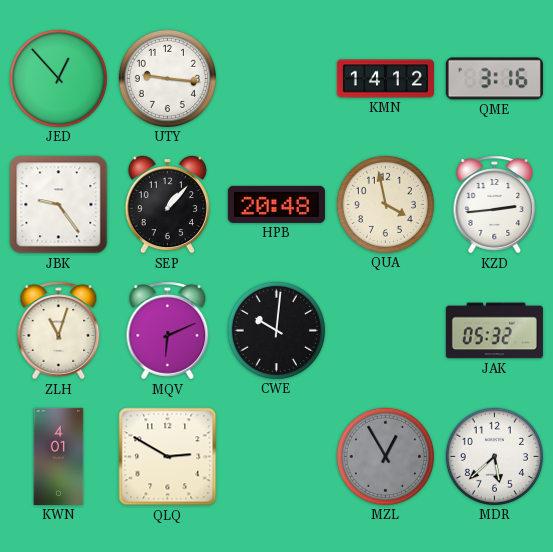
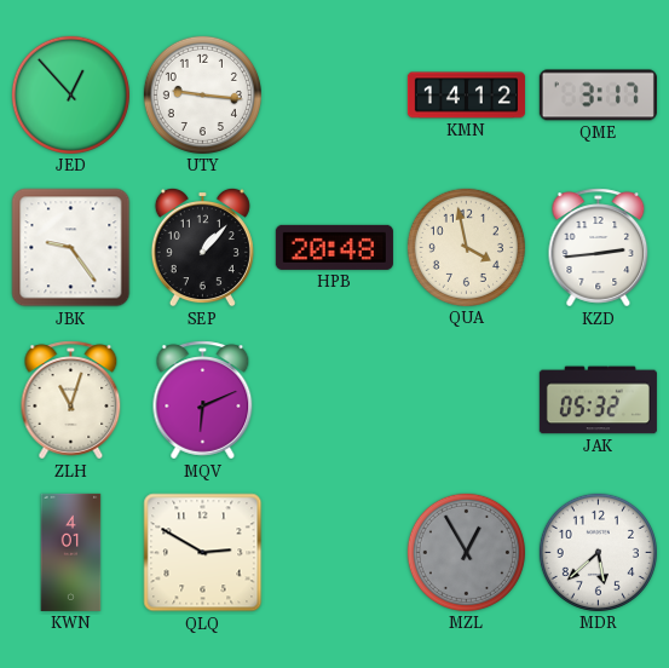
QME: 3:16 -> 3:17
CWE: 10:01 -> none
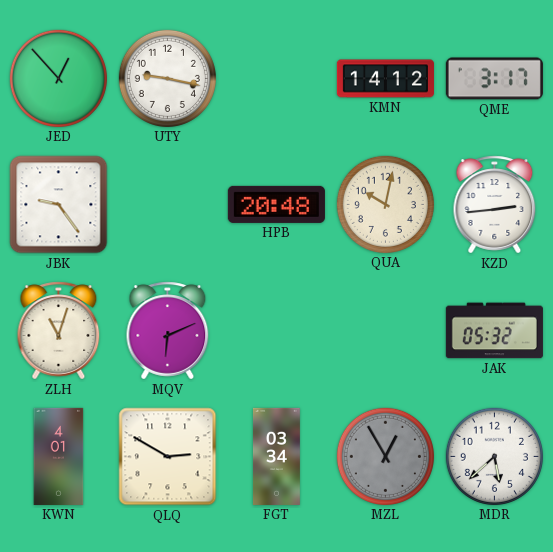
UTY: 9:16 -> 9:17
SEP: 1:07 -> none
QUA: 3:58 -> 10:02
FGT: none -> 03:34
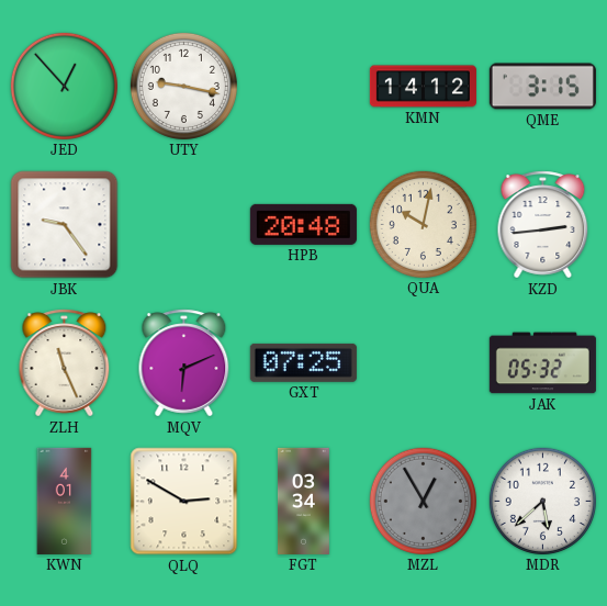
QME: 3:17 -> 3:15
ZLH: 11:03 -> 11:26
GXT: none -> 07:25
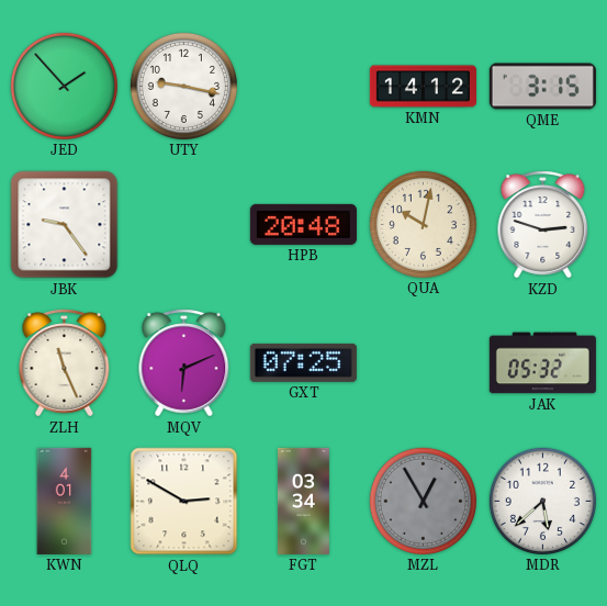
JED: 12:53 -> 1:53
KZD: 2:44 -> 2:48
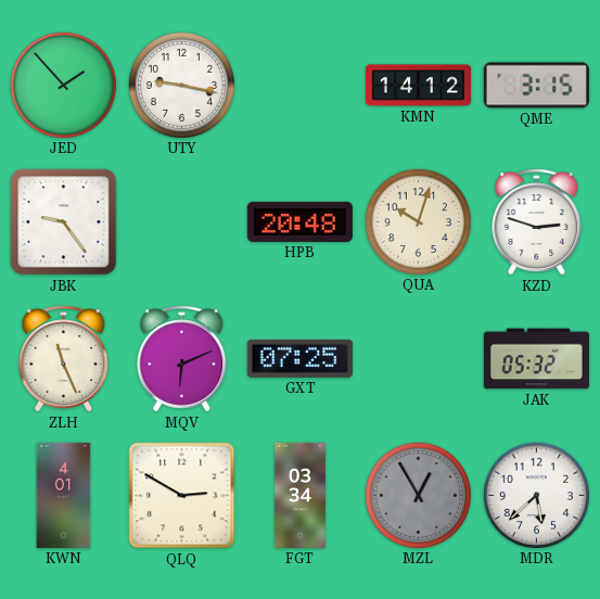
QUA: 10:02 -> 10:03
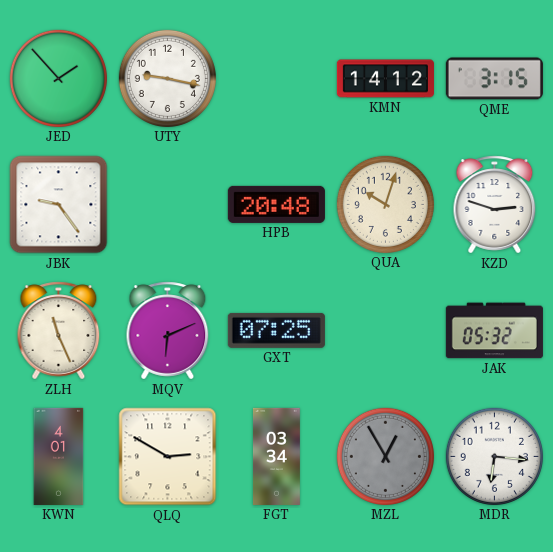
MDR: 5:38 -> 6:16
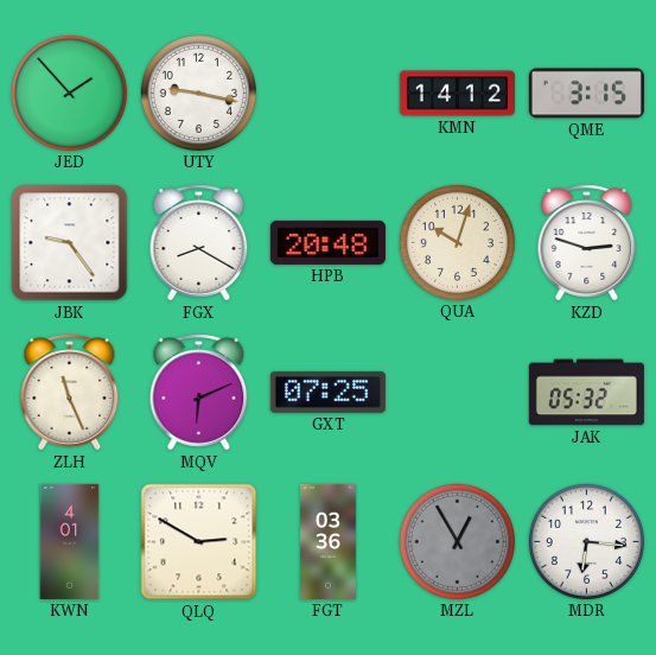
FGX: none -> 8:20
FGT: 03:34 -> 03:36
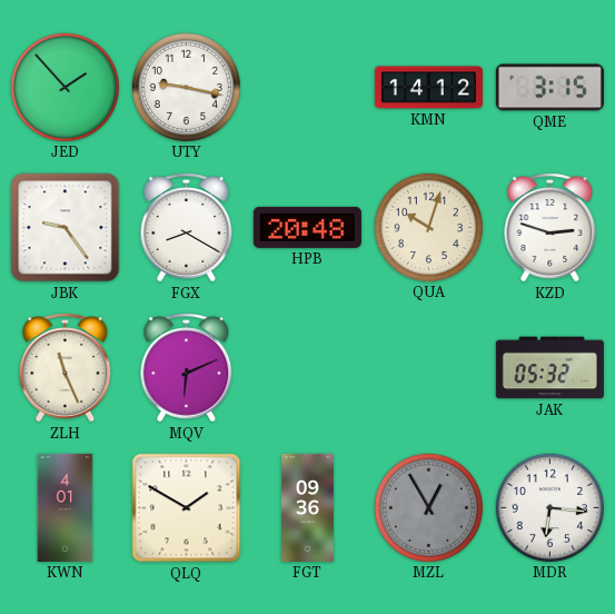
GXT: 07:25 -> none
QLQ: 2:50 -> 1:50
FGT: 03:36 -> 09:36
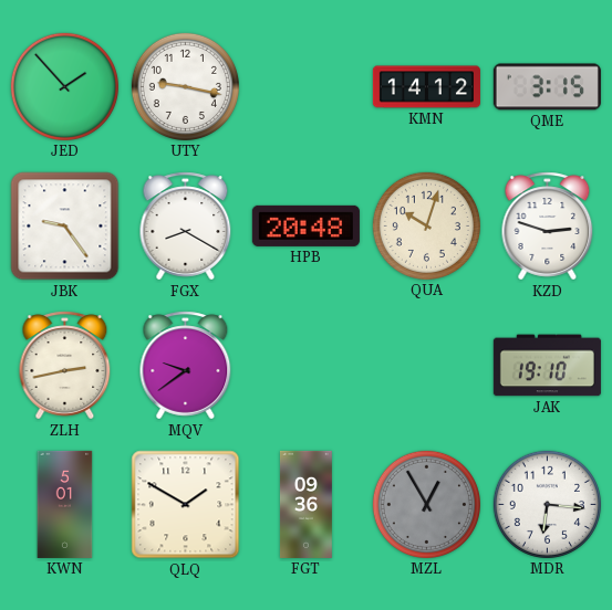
ZLH: 11:26 -> 2:43
MQV: 6:11 -> 9:39
JAK: 05:32 -> 19:10
KWN: 4:01 -> 5:01
